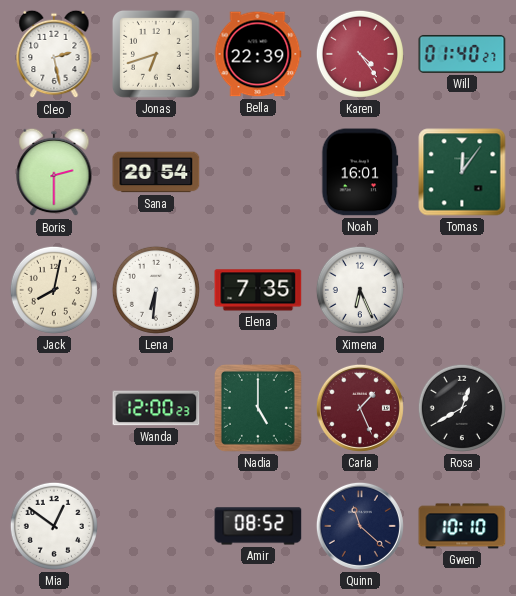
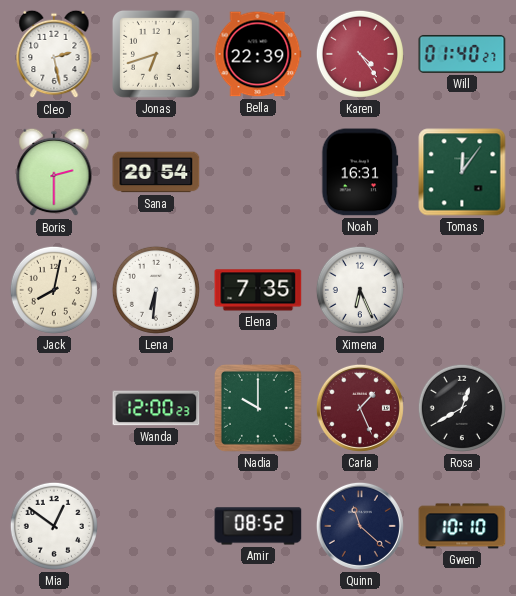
Noah: 16:01 -> 16:31
Nadia: 5:00 -> 10:00
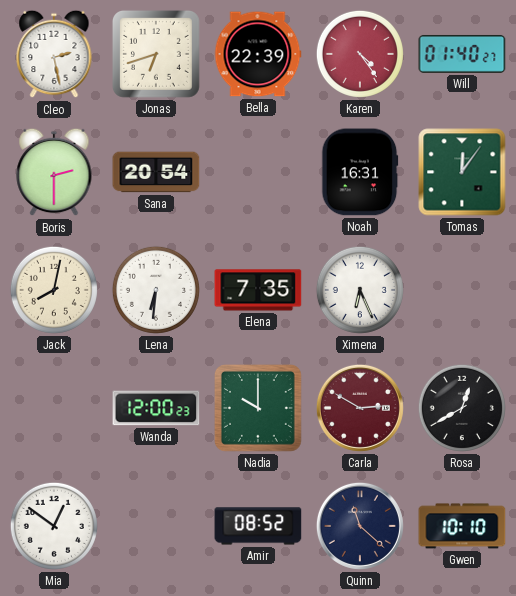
Carla: 1:26 -> 2:50
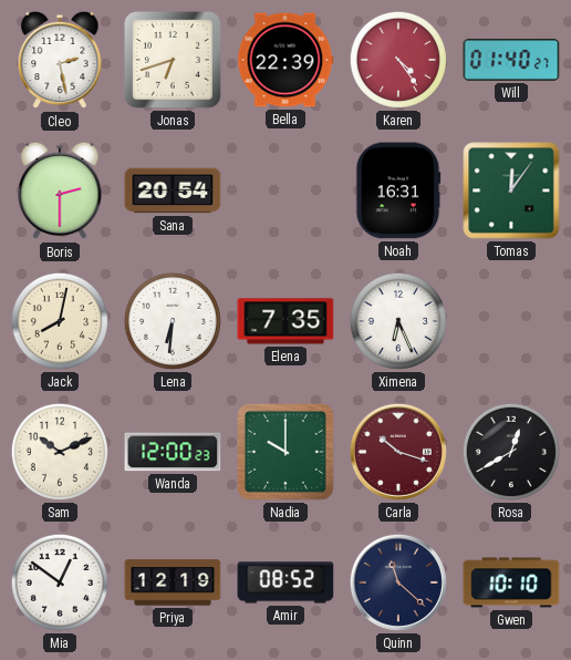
Sam: none -> 10:11
Carla: 2:50 -> 10:18
Priya: none -> 12:19
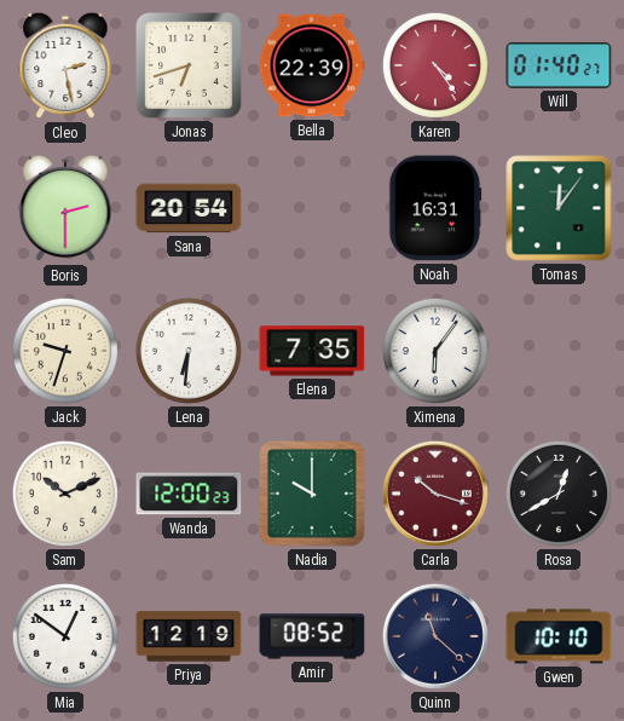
Jack: 8:02 -> 9:33
Ximena: 6:26 -> 6:06
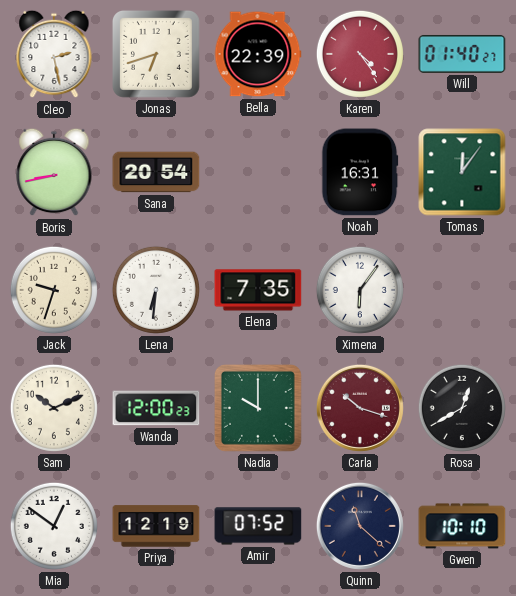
Boris: 2:30 -> 8:43
Amir: 08:52 -> 07:52
